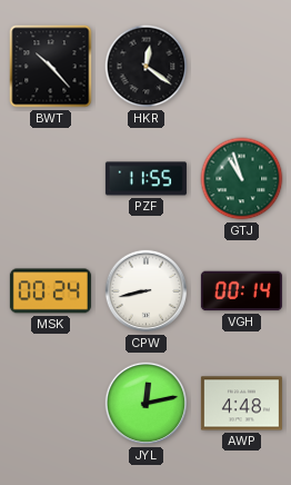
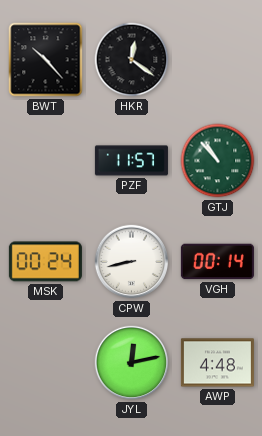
PZF: 11:55 -> 11:57
GTJ: 10:57 -> 10:53
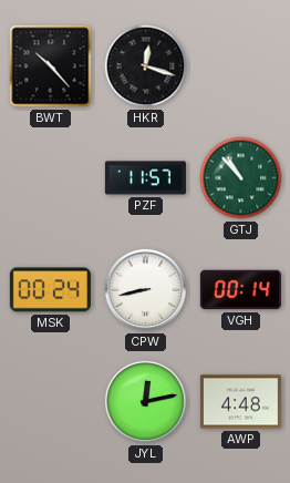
HKR: 12:21 -> 12:18
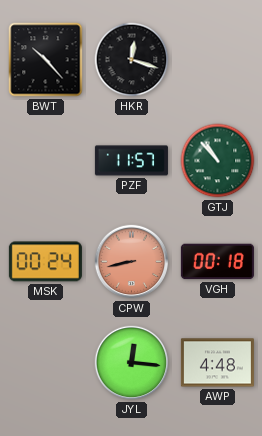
CPW dial: white -> salmon
VGH: 00:14 -> 00:18
JYL: 12:13 -> 12:16
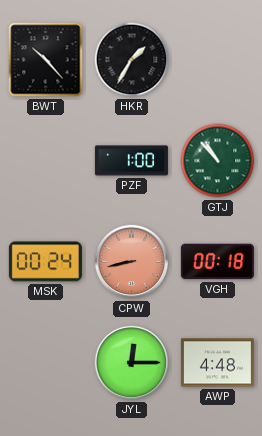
HKR: 12:18 -> 1:35
PZF: 11:57 -> 1:00
JYL: 12:16 -> 12:15
